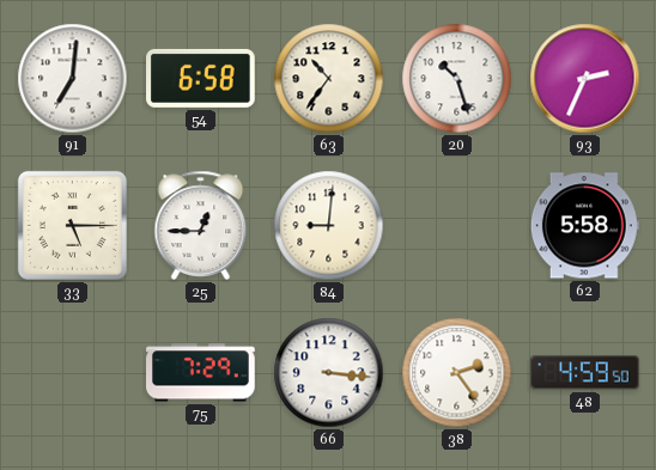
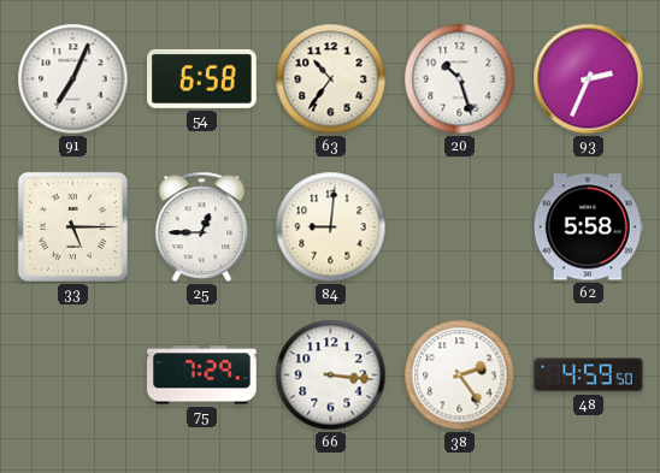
91: 7:01 -> 7:04
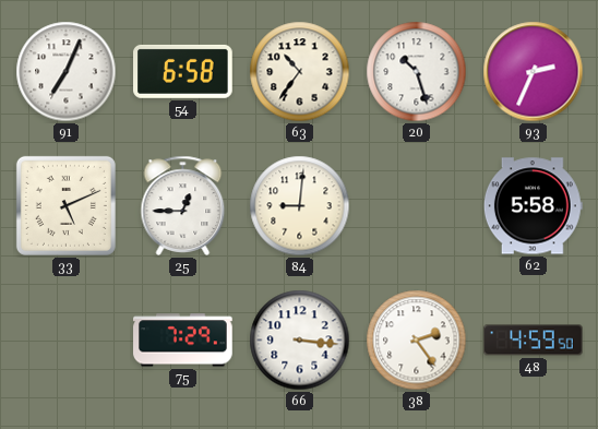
33: 5:15 -> 5:11
